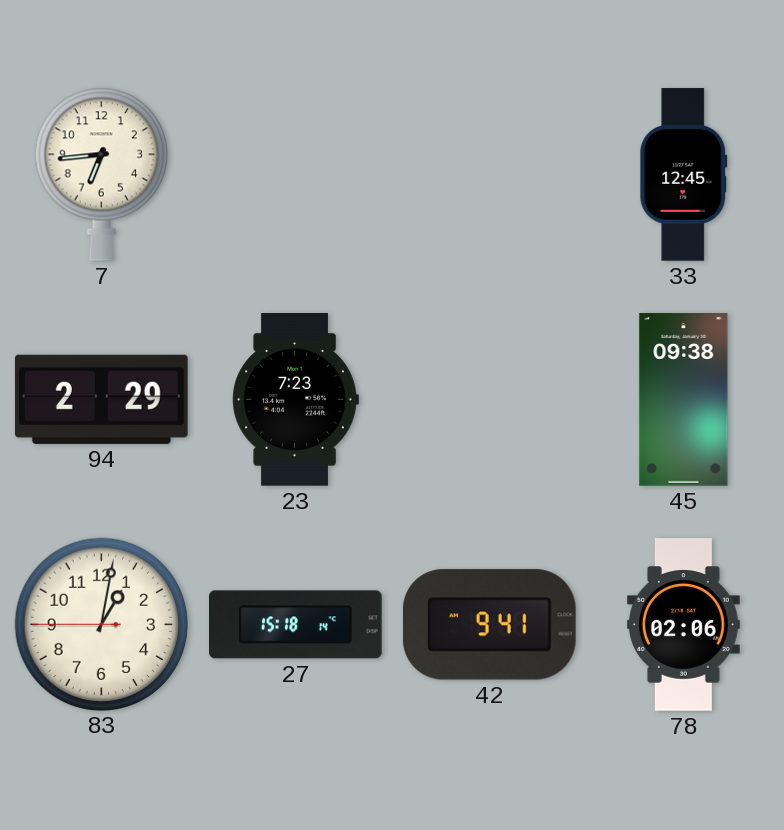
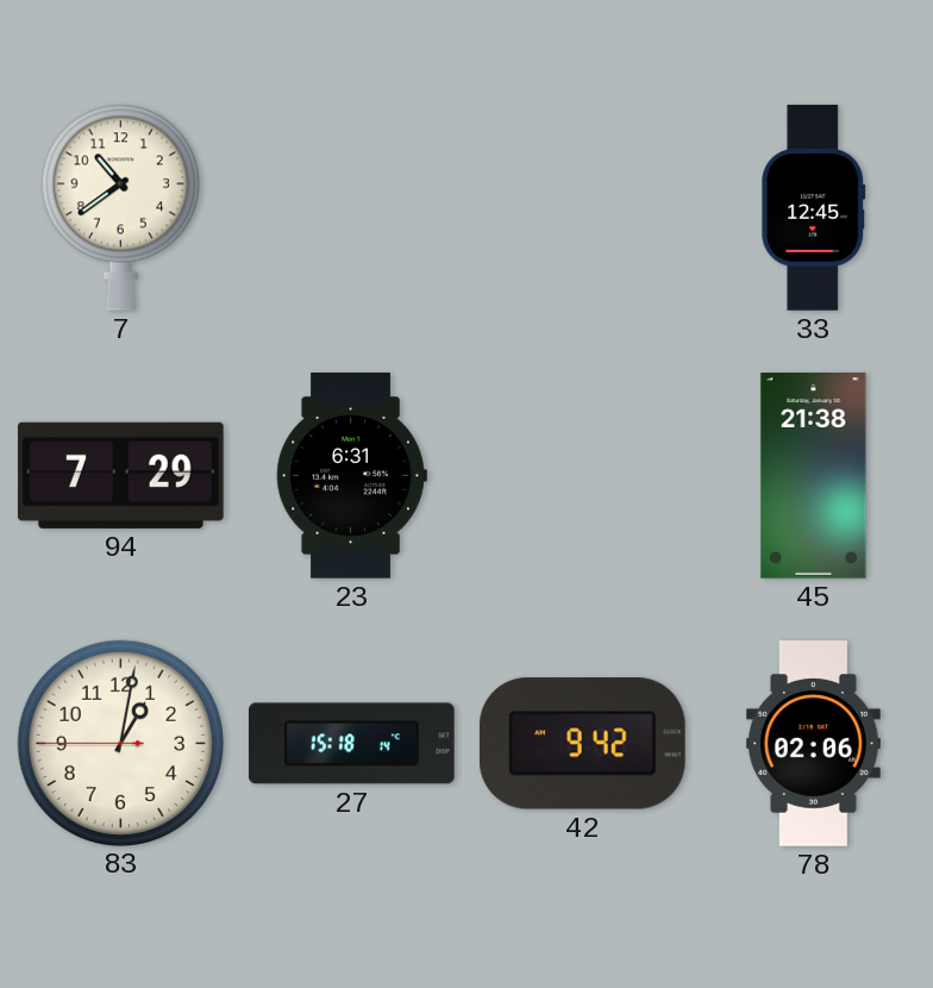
7: 6:44 -> 10:39
94: 2:29 -> 7:29
23: 7:23 -> 6:31
45: 09:38 -> 21:38
42: 9:41 -> 9:42
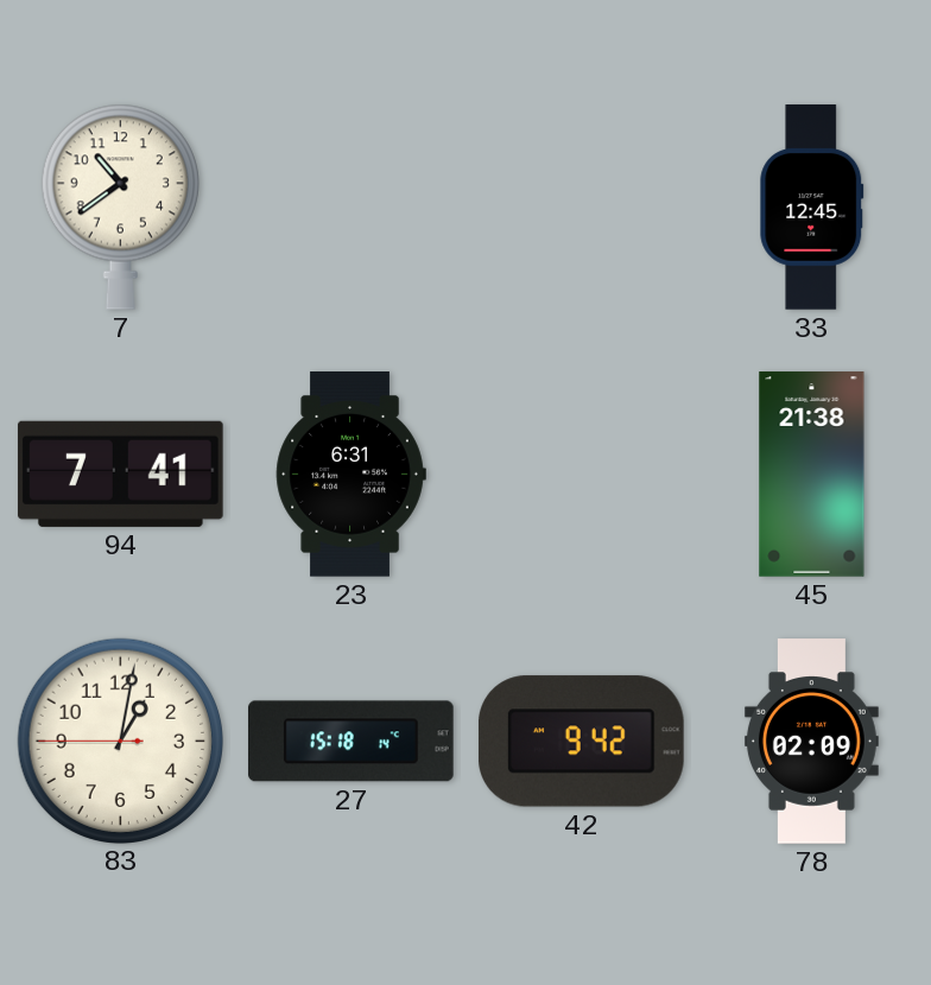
94: 7:29 -> 7:41
78: 02:06 -> 02:09
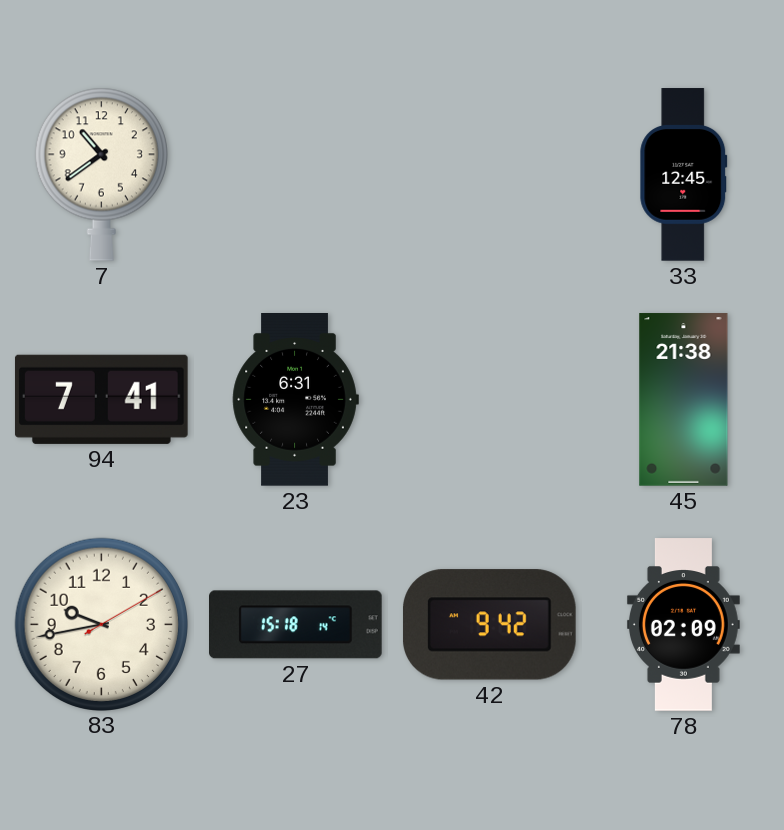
83: 1:01 -> 9:43
